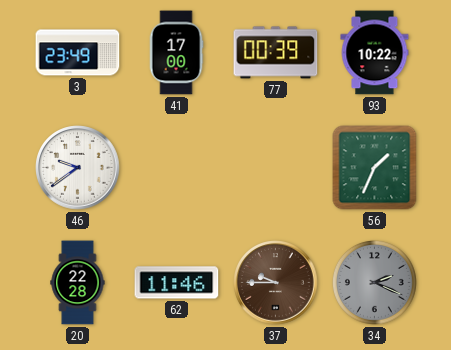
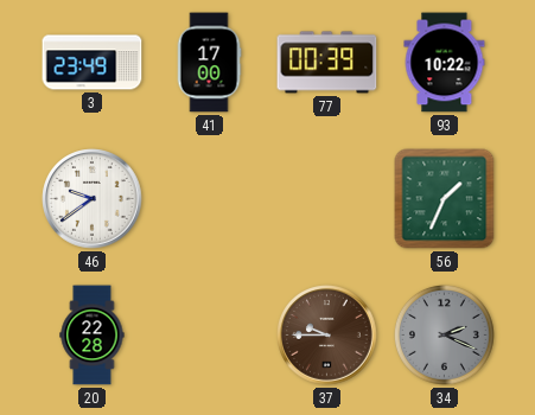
62: 11:46 -> none
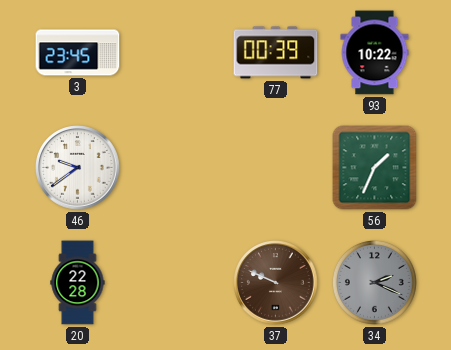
3: 23:49 -> 23:45
41: 17:00 -> none
37: 9:45 -> 9:49
